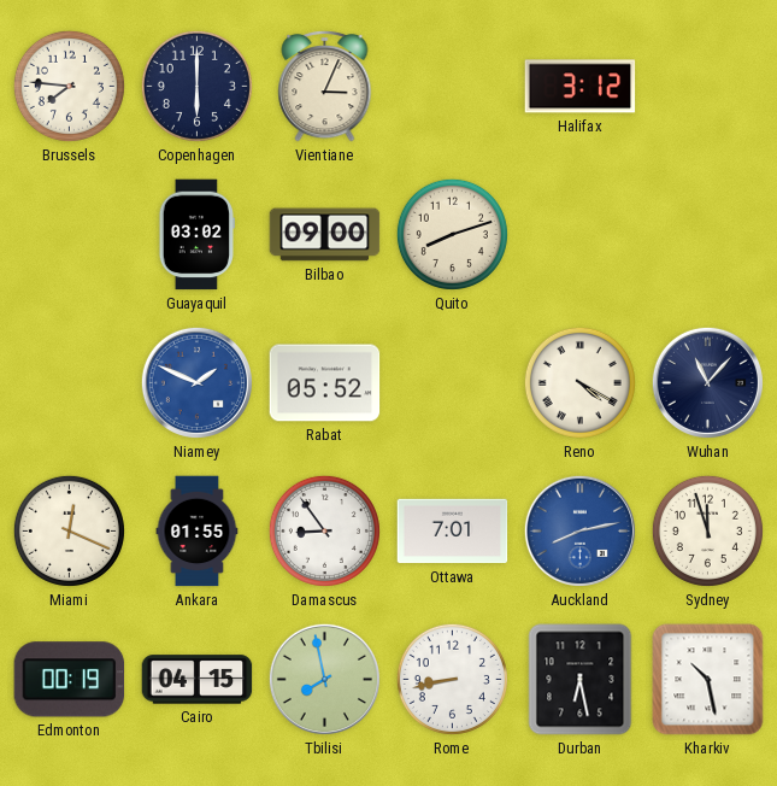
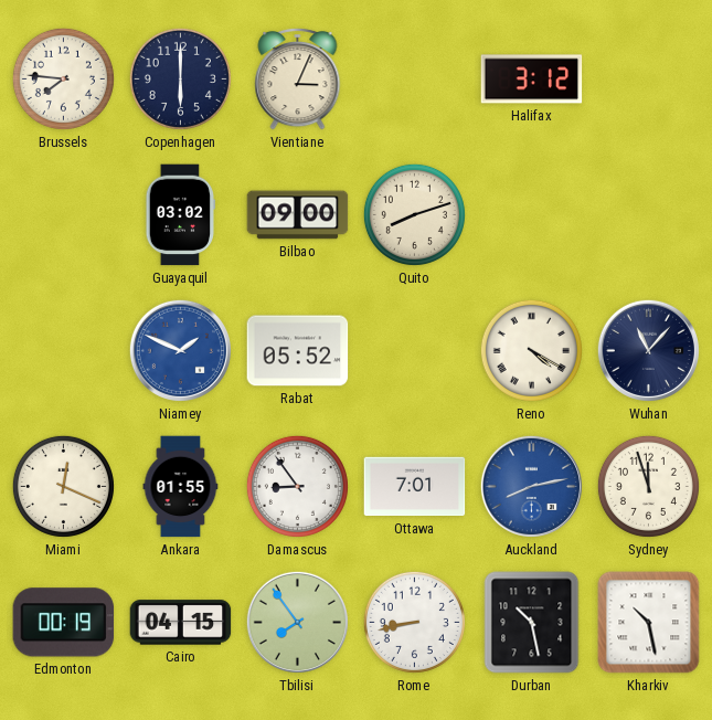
Tbilisi: 7:58 -> 7:54
Durban: 6:28 -> 10:28
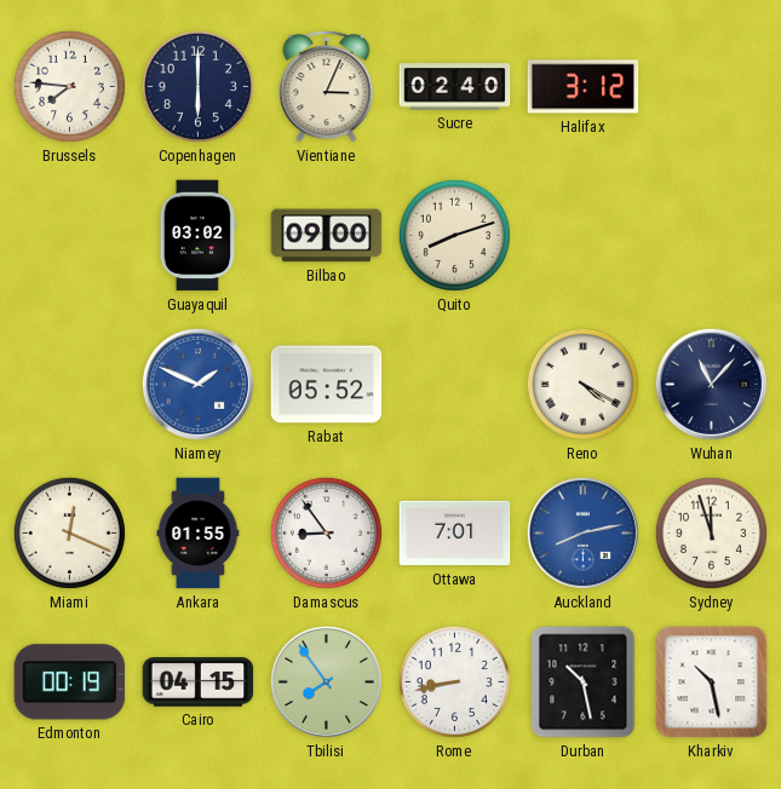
Sucre: none -> 02:40
